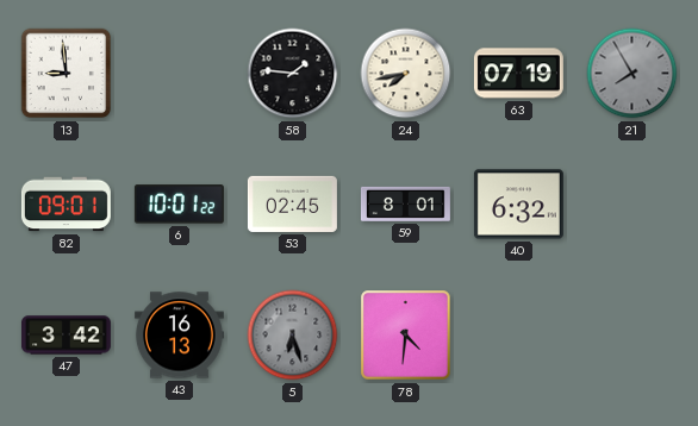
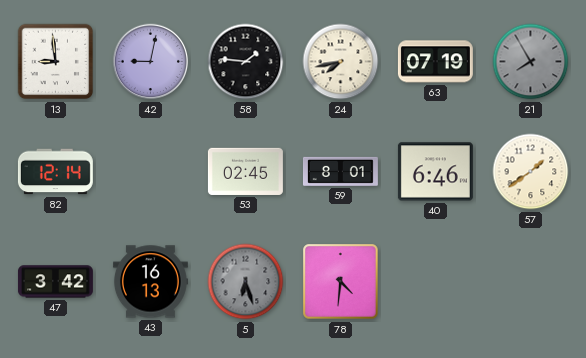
42: none -> 9:02
82: 09:01 -> 12:14
6: 10:01 -> none
40: 6:32 -> 6:46
57: none -> 1:39
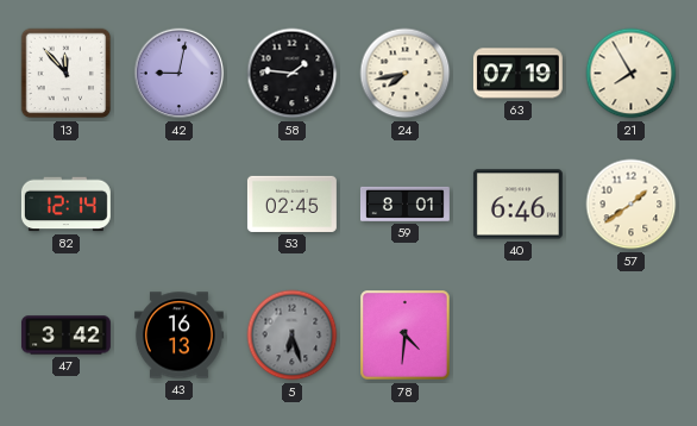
13: 8:59 -> 11:53
21 dial: grey -> cream
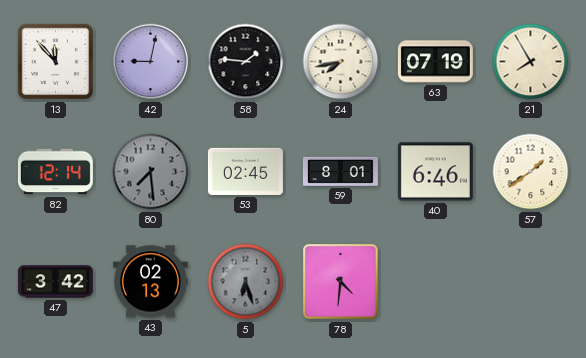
80: none -> 7:29
43: 16:13 -> 02:13
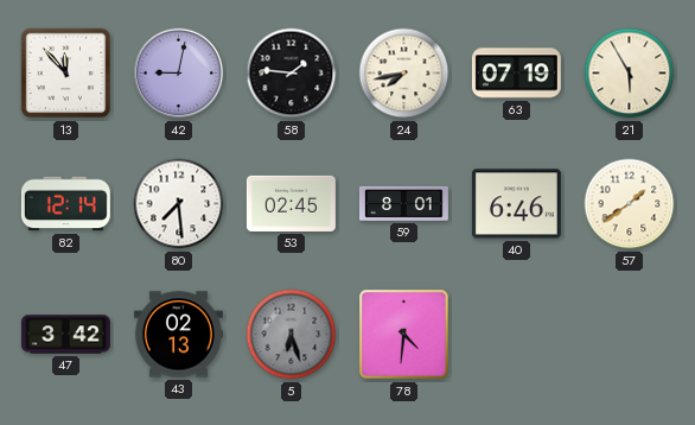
21: 7:55 -> 5:55
80 dial: grey -> white
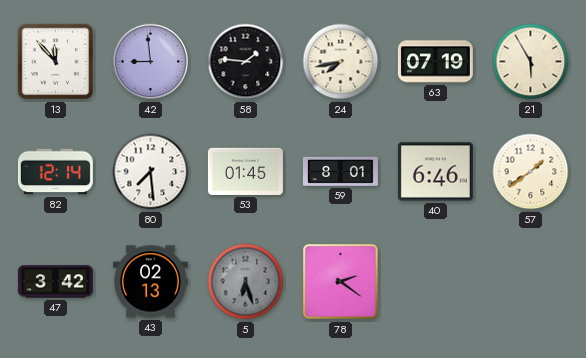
42: 9:02 -> 8:59
53: 02:45 -> 01:45
78: 4:31 -> 2:21
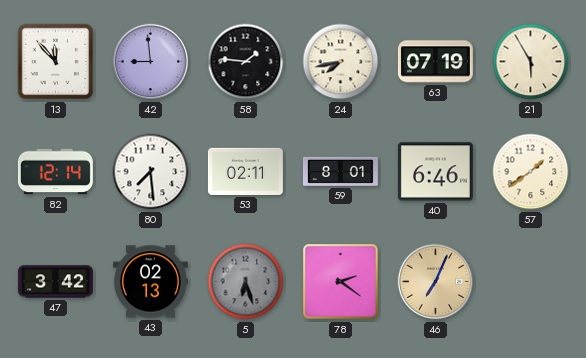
53: 01:45 -> 02:11
46: none -> 7:04
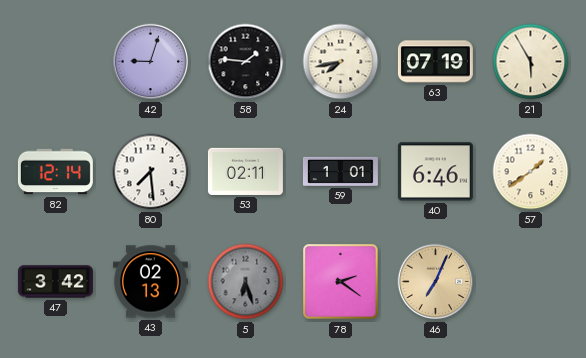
13: 11:53 -> none
42: 8:59 -> 9:03
59: 8:01 -> 1:01
